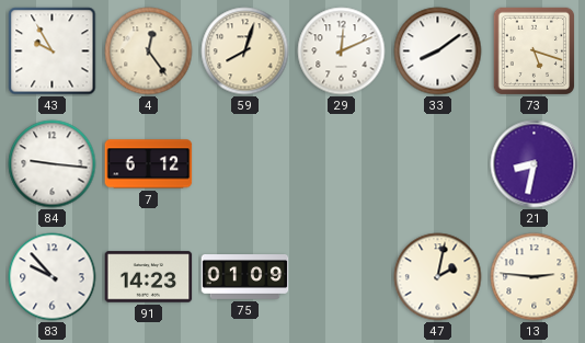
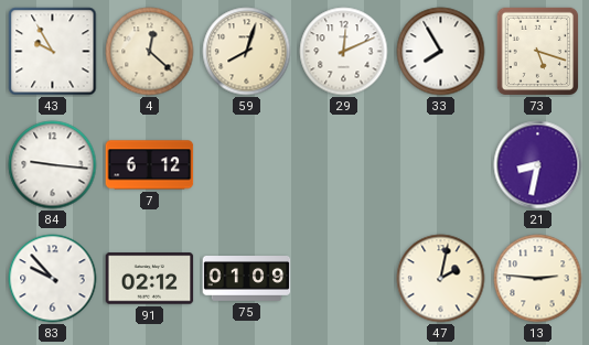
4: 12:24 -> 12:22
33: 8:09 -> 7:55
91: 14:23 -> 02:12
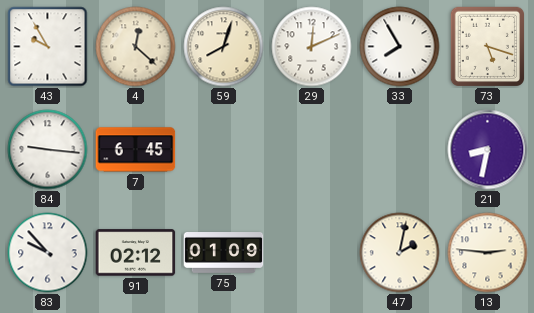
7: 6:12 -> 6:45
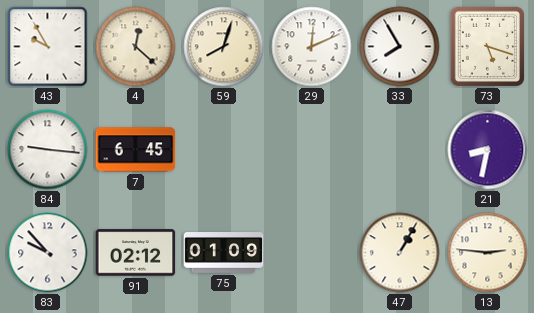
47: 2:02 -> 1:05
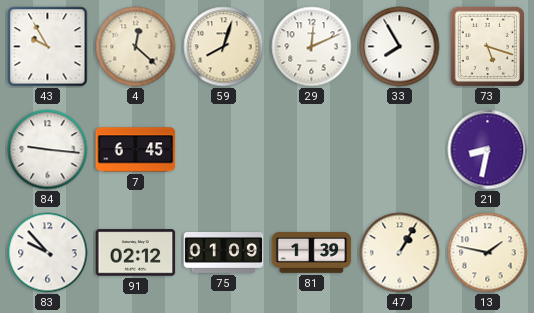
81: none -> 1:39
13: 2:46 -> 1:47
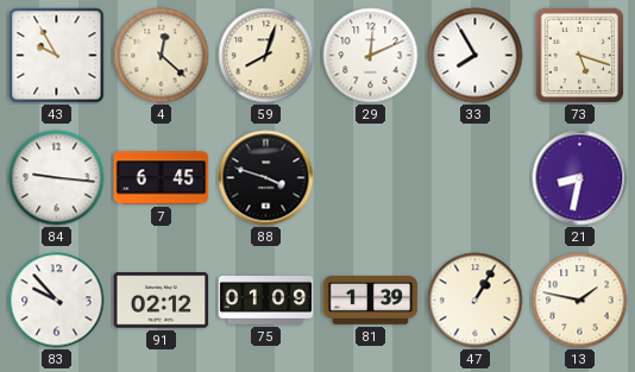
88: none -> 3:48
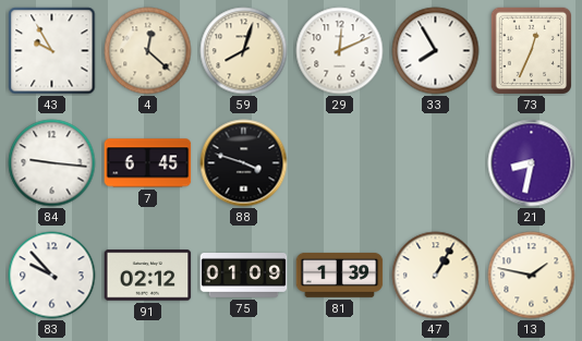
73: 5:18 -> 12:34
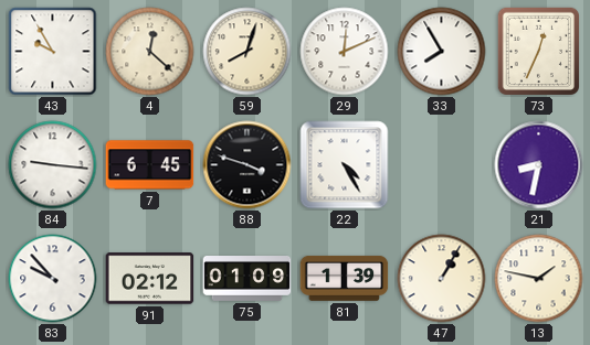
22: none -> 4:25
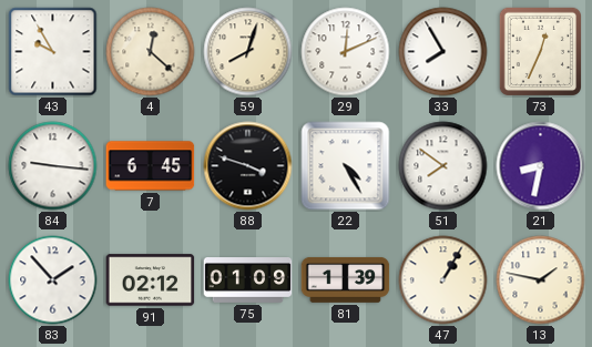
51: none -> 7:51
83: 9:53 -> 1:53
